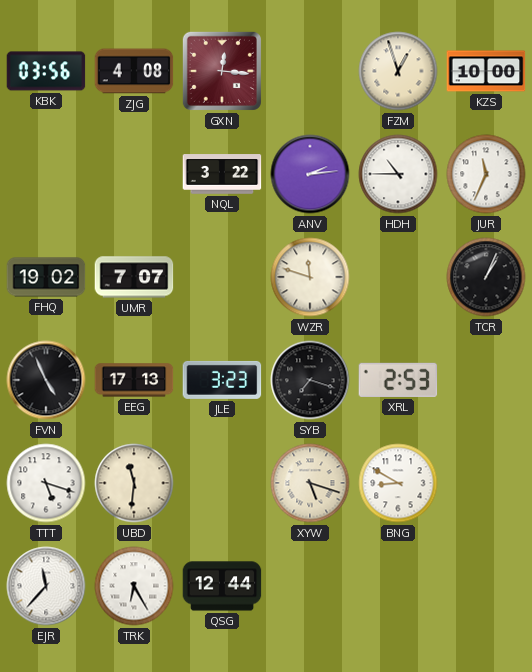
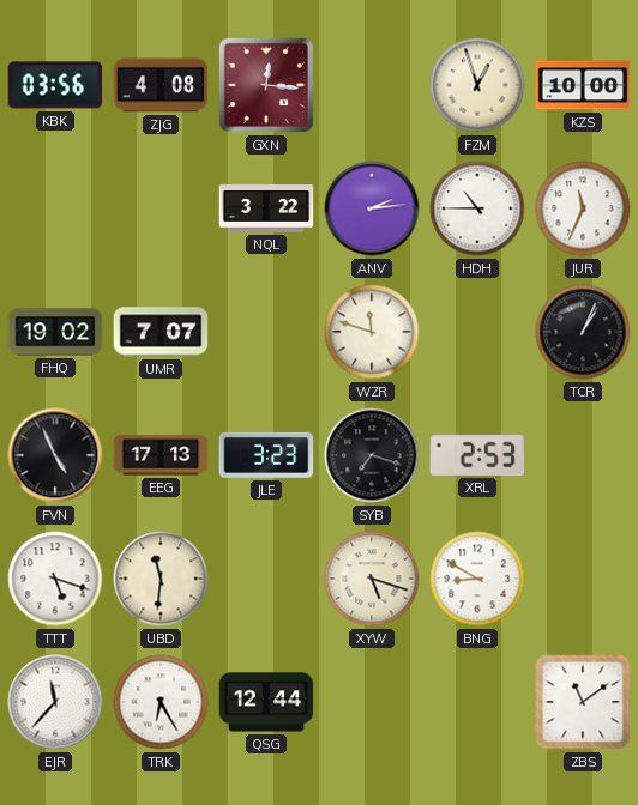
ZBS: none -> 11:09
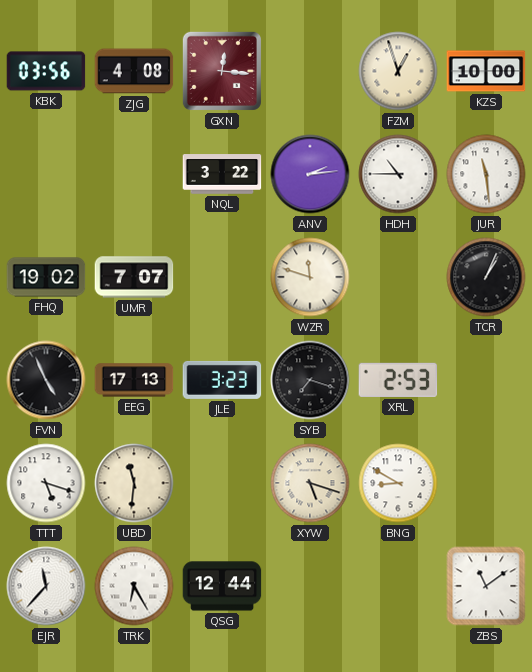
JUR: 11:34 -> 11:29
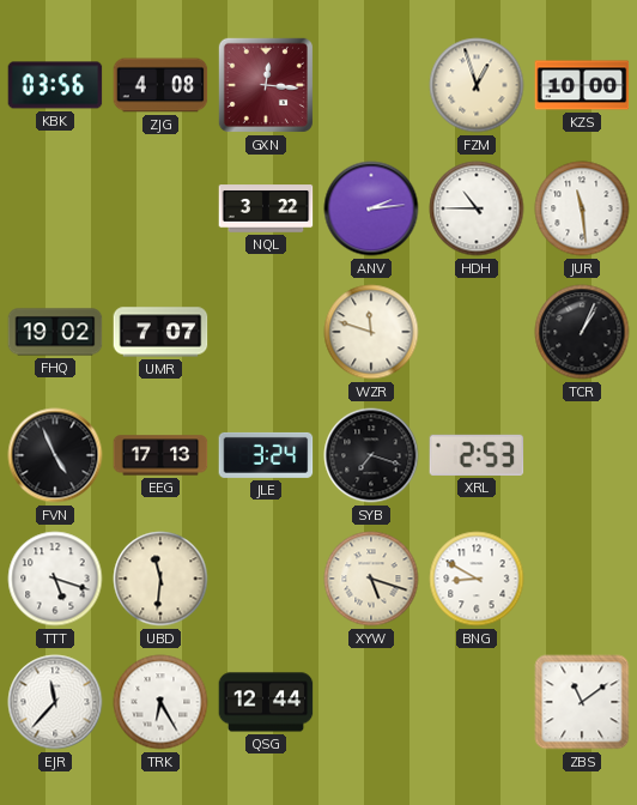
JLE: 3:23 -> 3:24
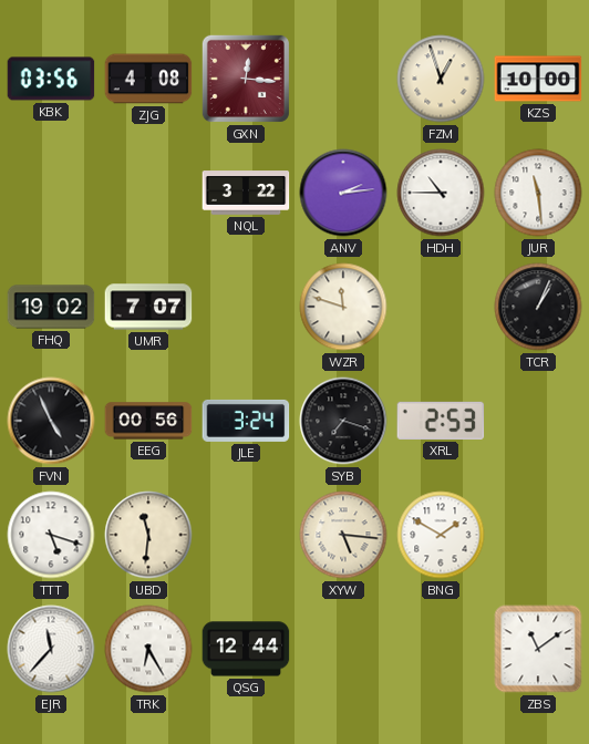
EEG: 17:13 -> 00:56
XYW: 5:18 -> 5:16
BNG: 8:50 -> 1:50
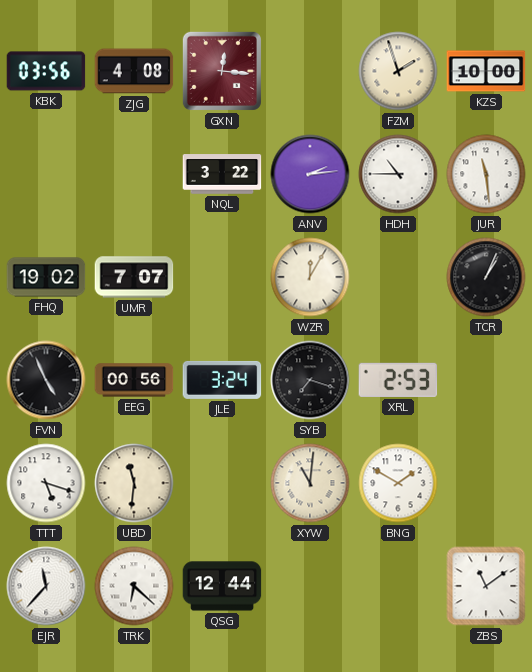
FZM: 12:57 -> 1:57
WZR: 11:48 -> 12:05
XYW: 5:16 -> 11:01
TRK: 6:25 -> 6:22
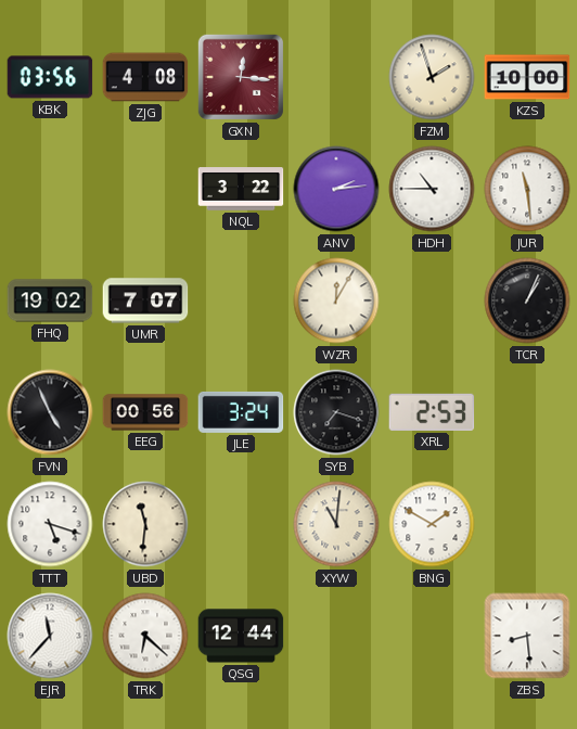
ZBS: 11:09 -> 8:29
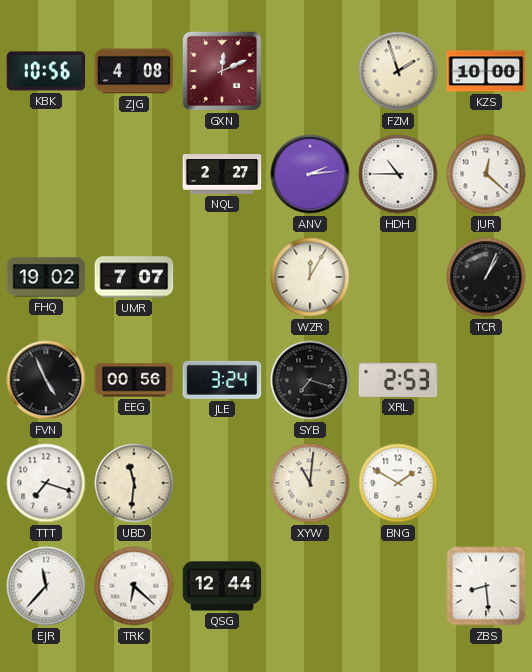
KBK: 03:56 -> 10:56
GXN: 12:16 -> 12:11
NQL: 3:22 -> 2:27
JUR: 11:29 -> 12:22
TTT: 5:18 -> 7:18
